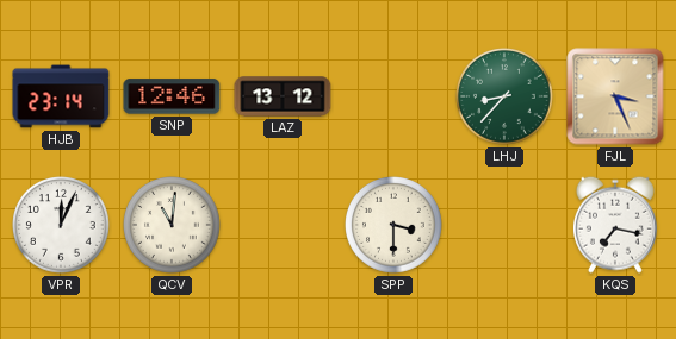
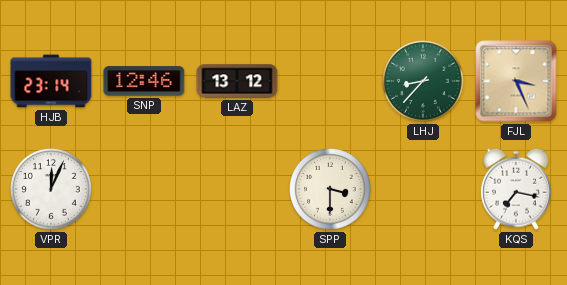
QCV: 11:01 -> none
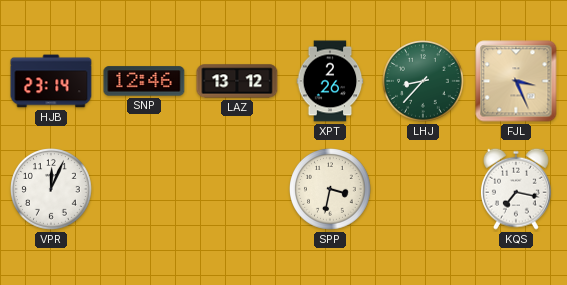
XPT: none -> 2:26
SPP: 3:30 -> 3:32
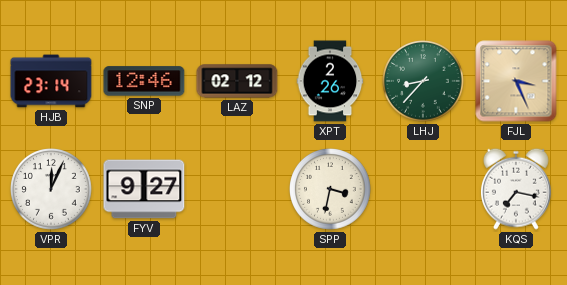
LAZ: 13:12 -> 02:12
FYV: none -> 9:27
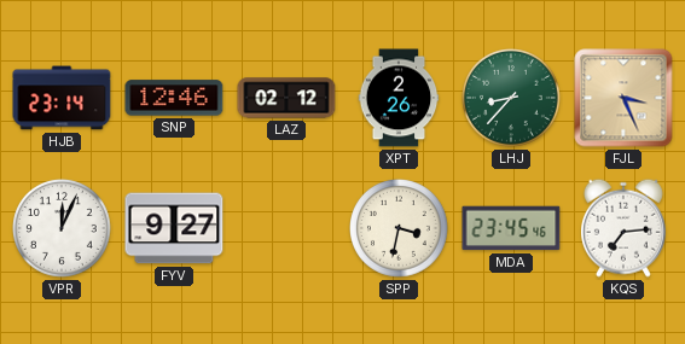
MDA: none -> 23:45
KQS: 7:17 -> 7:14
